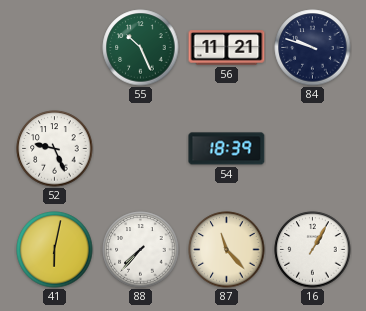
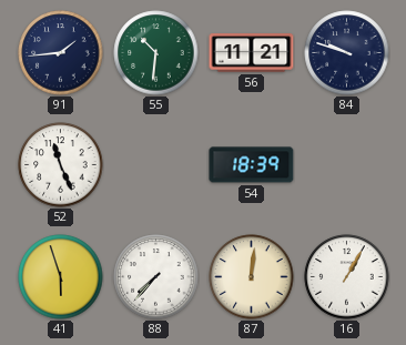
91: none -> 1:44
55: 10:26 -> 10:31
52: 9:26 -> 11:26
41: 6:02 -> 5:57
87: 11:23 -> 12:01
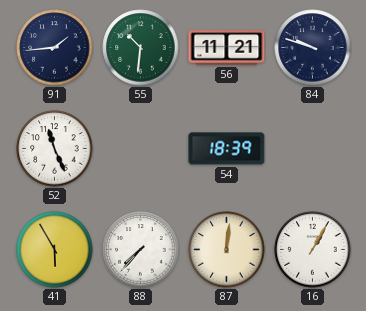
41: 5:57 -> 5:55
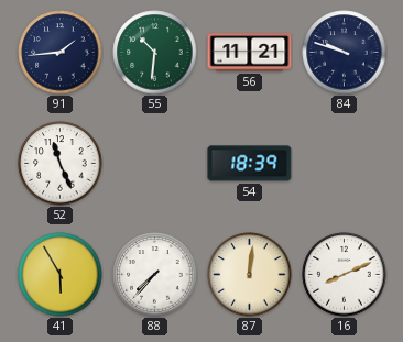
16: 1:05 -> 8:11
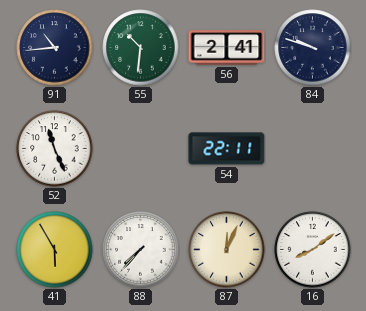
91: 1:44 -> 10:44
56: 11:21 -> 2:41
54: 18:39 -> 22:11
87: 12:01 -> 12:04
16: 8:11 -> 8:09
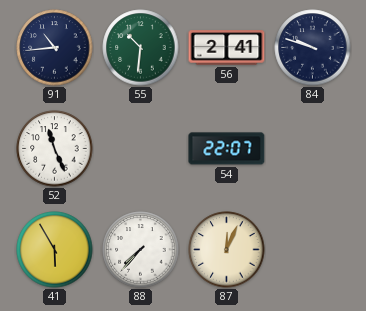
54: 22:11 -> 22:07
16: 8:09 -> none
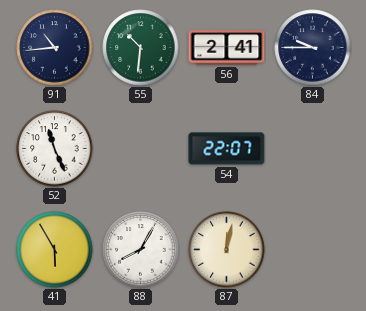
84: 9:48 -> 9:45
88: 7:37 -> 8:05
87: 12:04 -> 12:02
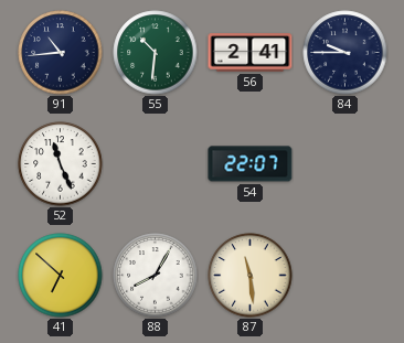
41: 5:55 -> 6:52
87: 12:02 -> 11:29
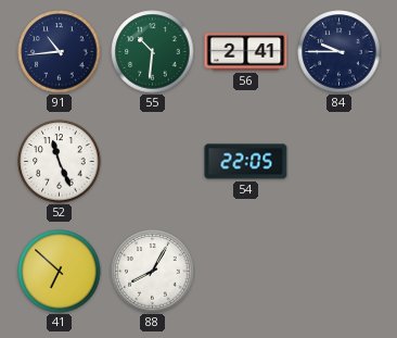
54: 22:07 -> 22:05
87: 11:29 -> none
